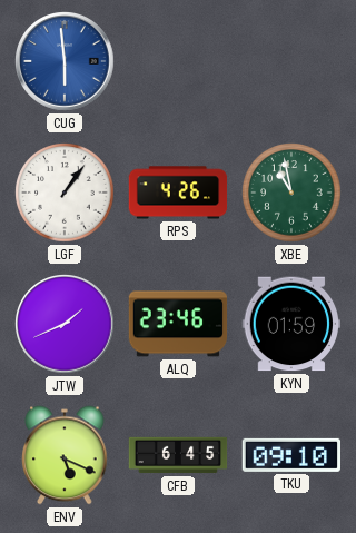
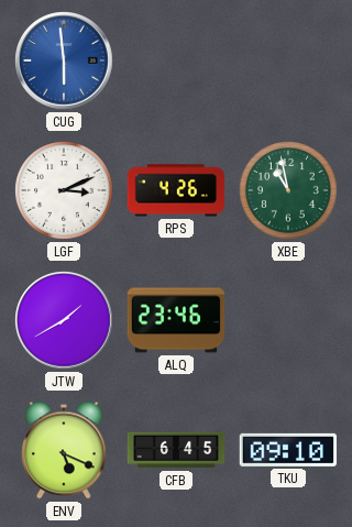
LGF: 1:06 -> 3:11
JTW: 1:41 -> 1:40
KYN: 01:59 -> none
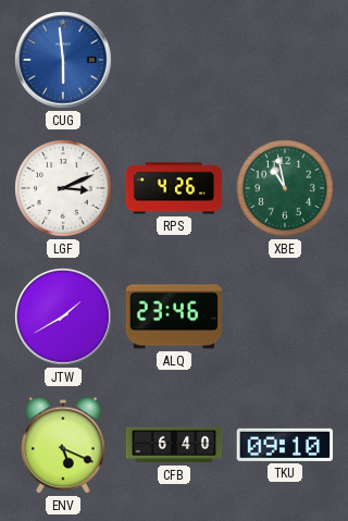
CFB: 6:45 -> 6:40
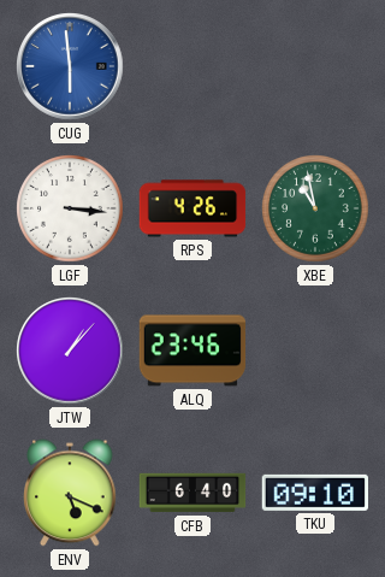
LGF: 3:11 -> 3:16
JTW: 1:40 -> 1:07
